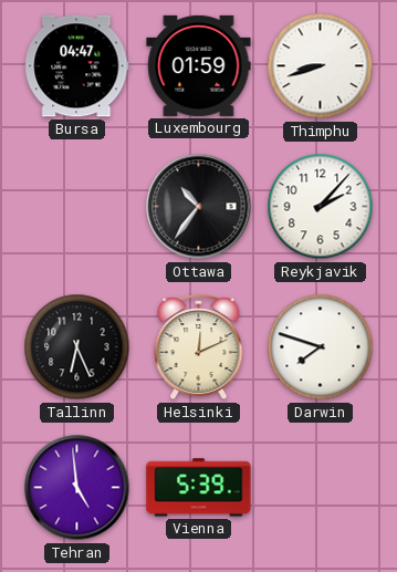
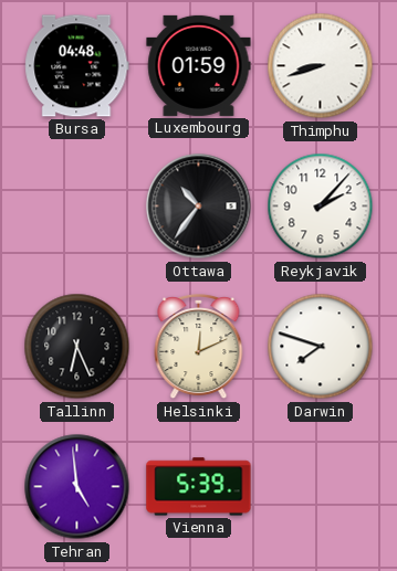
Bursa: 04:47 -> 04:48
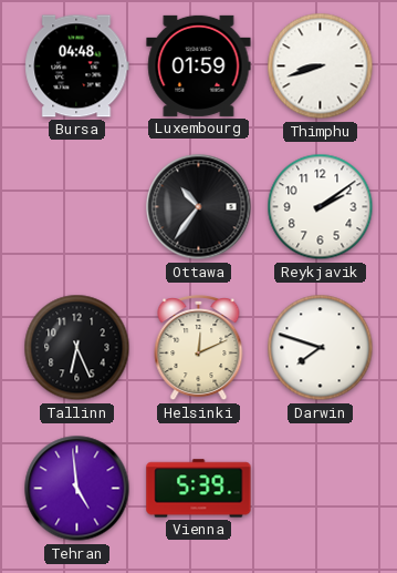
Reykjavik: 2:07 -> 2:09
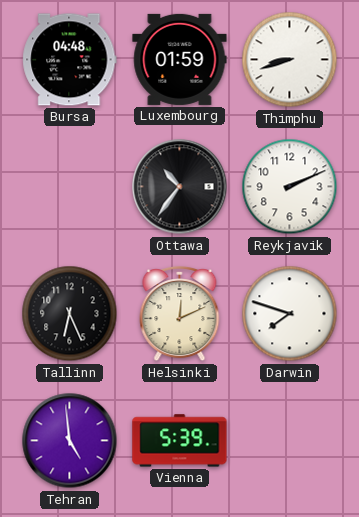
Reykjavik: 2:09 -> 2:11
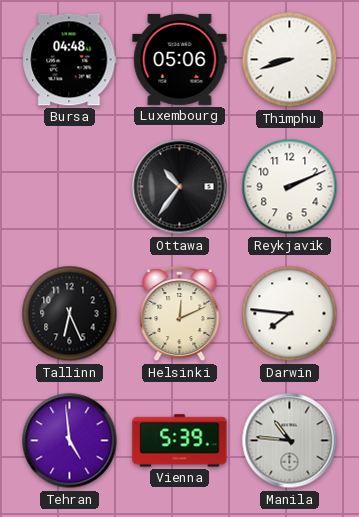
Luxembourg: 01:59 -> 05:06
Darwin: 7:48 -> 7:46
Manila: none -> 10:46
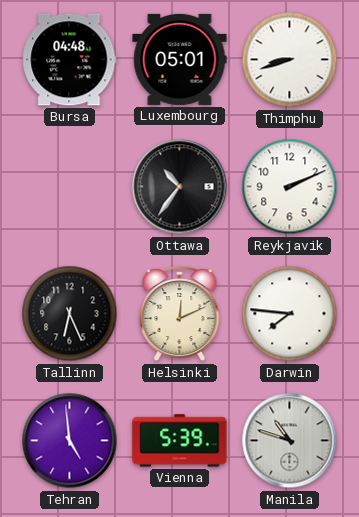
Luxembourg: 05:06 -> 05:01
Manila: 10:46 -> 10:48
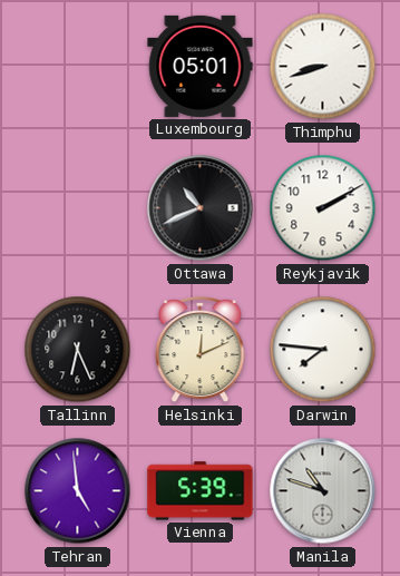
Bursa: 04:48 -> none
Ottawa: 10:36 -> 10:41
Reykjavik: 2:11 -> 2:10
